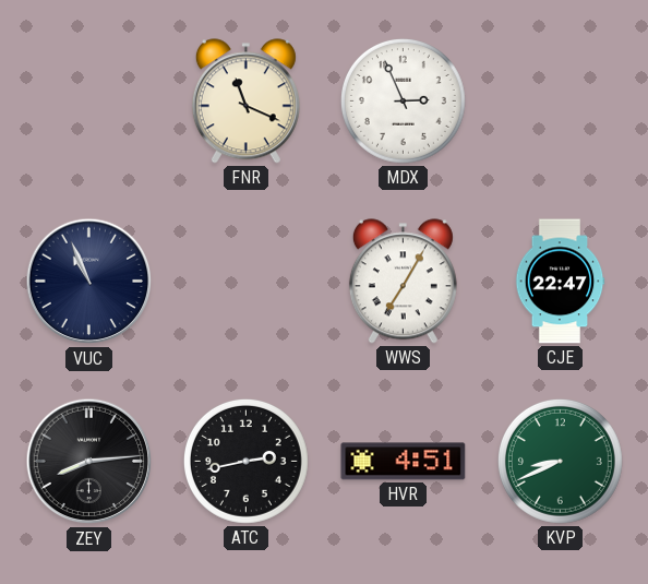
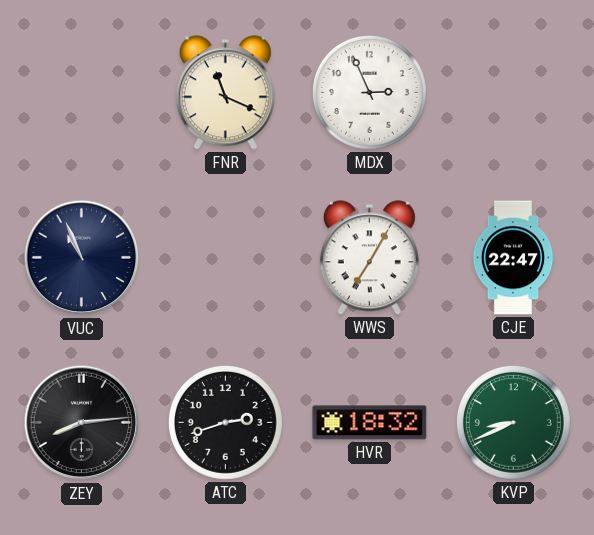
ATC: 2:43 -> 2:42
HVR: 4:51 -> 18:32
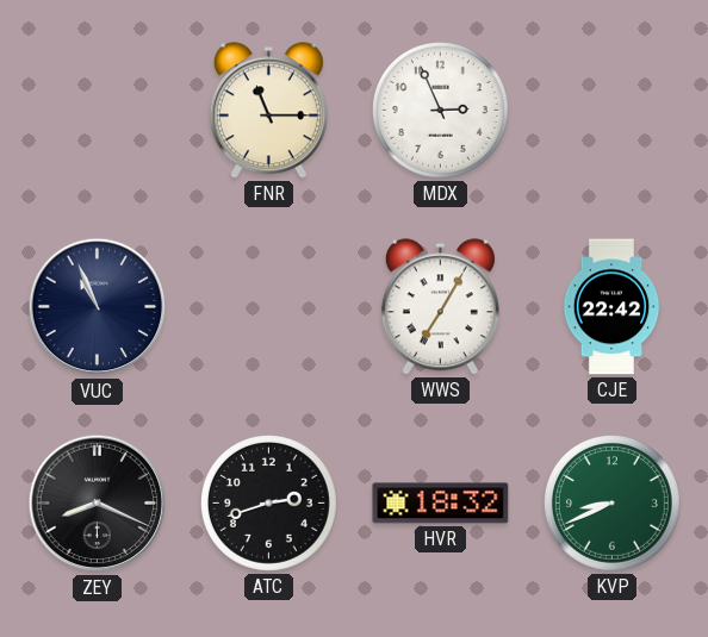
FNR: 11:19 -> 11:15
CJE: 22:47 -> 22:42
ZEY: 8:14 -> 8:19
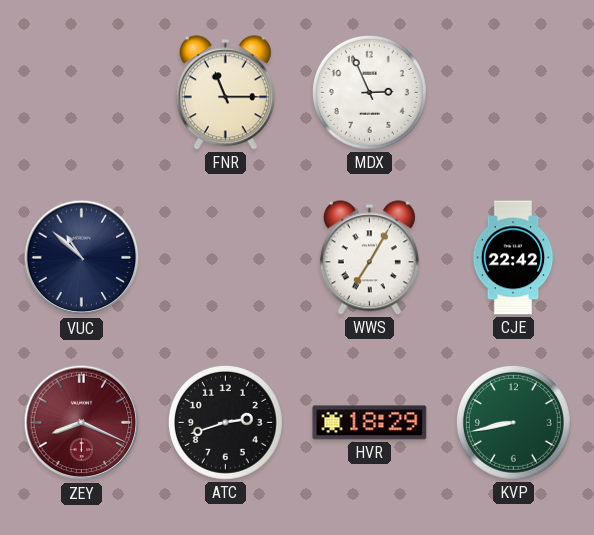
VUC: 10:56 -> 10:52
ZEY dial: black -> burgundy
HVR: 18:32 -> 18:29
KVP: 8:41 -> 8:43
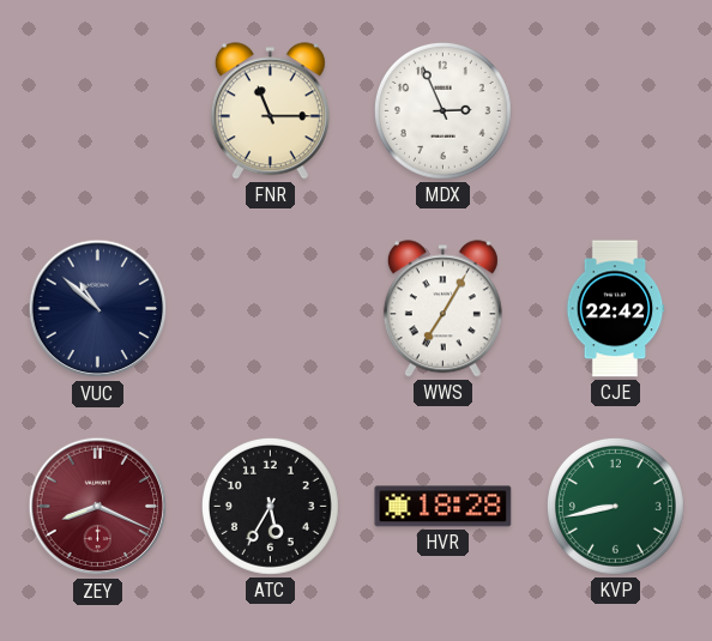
ATC: 2:42 -> 5:35
HVR: 18:29 -> 18:28
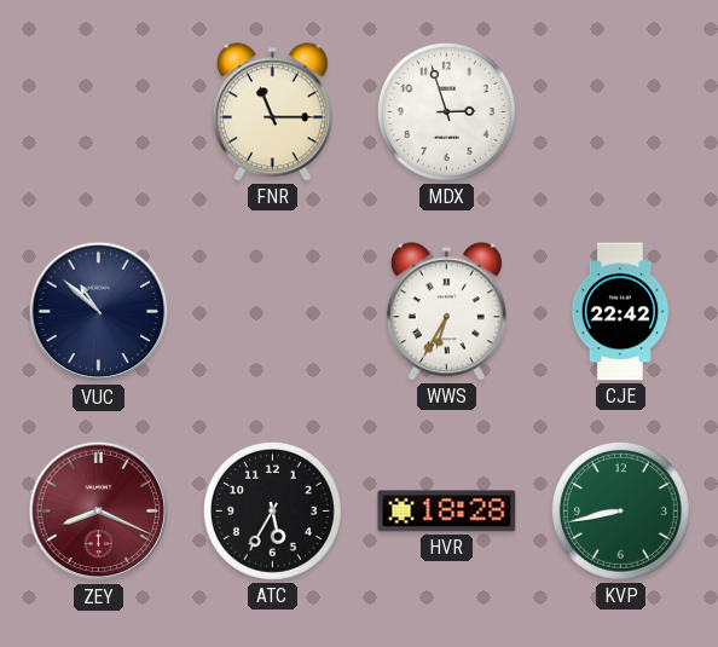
MDX: 2:56 -> 2:57
WWS: 7:05 -> 6:35
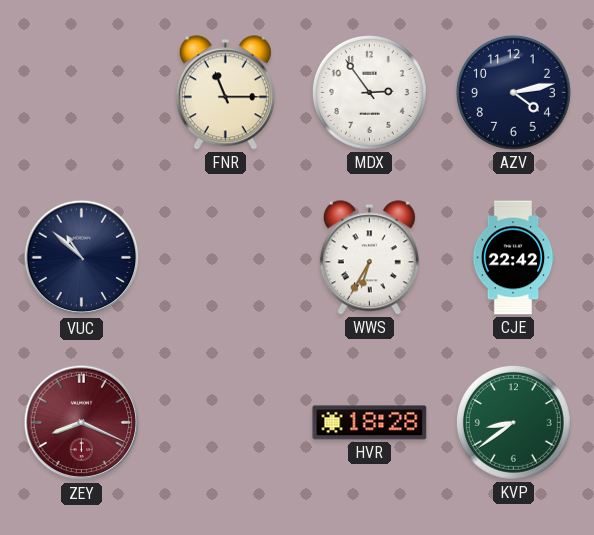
MDX: 2:57 -> 2:54
AZV: none -> 4:13
ATC: 5:35 -> none
KVP: 8:43 -> 8:39
